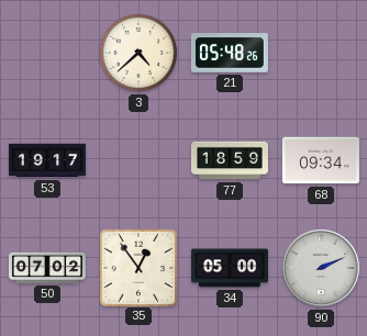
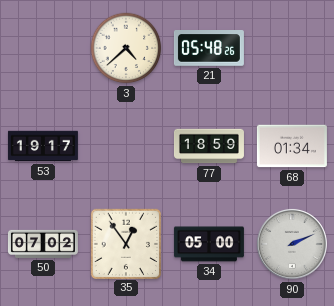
68: 09:34 -> 01:34
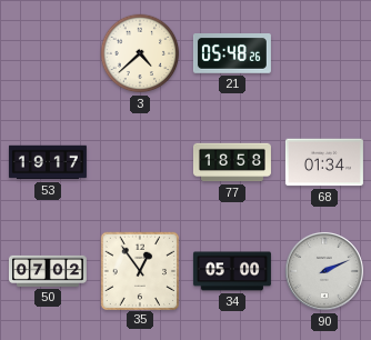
77: 18:59 -> 18:58
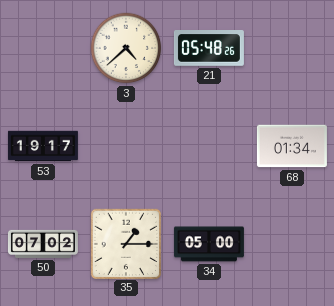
77: 18:58 -> none
35: 12:54 -> 1:15
90: 2:11 -> none
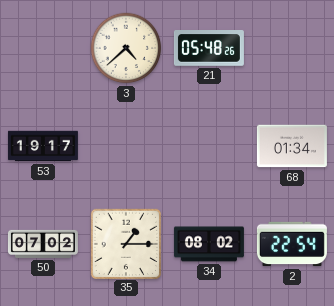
34: 05:00 -> 08:02
2: none -> 22:54
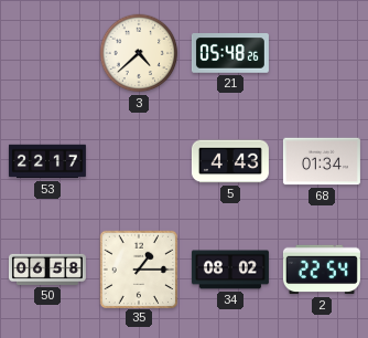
53: 19:17 -> 22:17
5: none -> 4:43
50: 07:02 -> 06:58
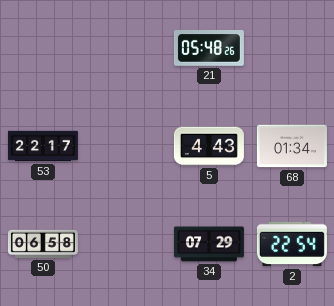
3: 4:38 -> none
35: 1:15 -> none
34: 08:02 -> 07:29
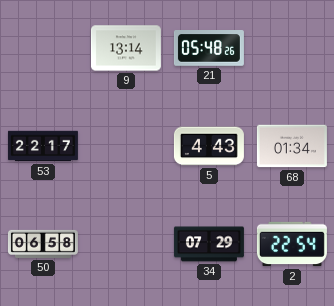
9: none -> 13:14
